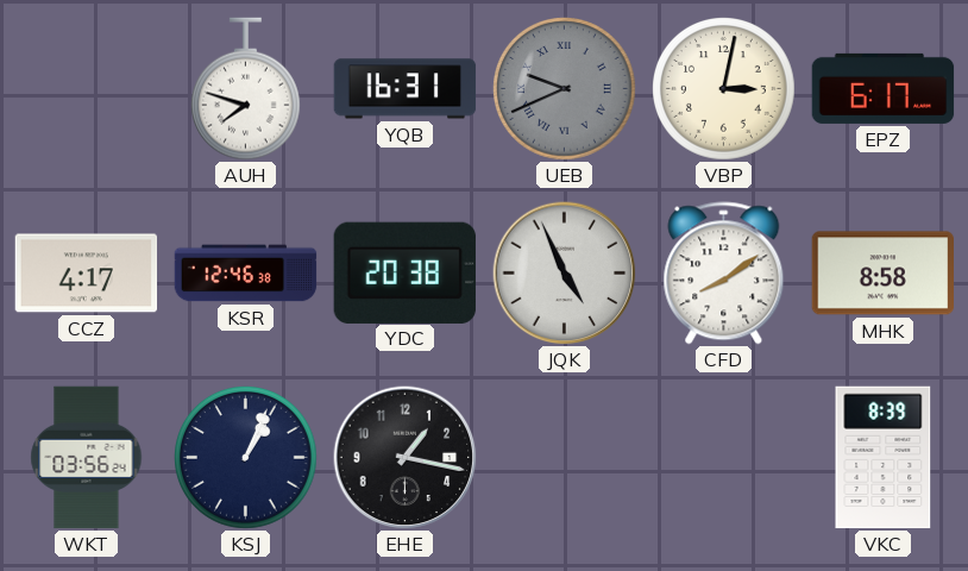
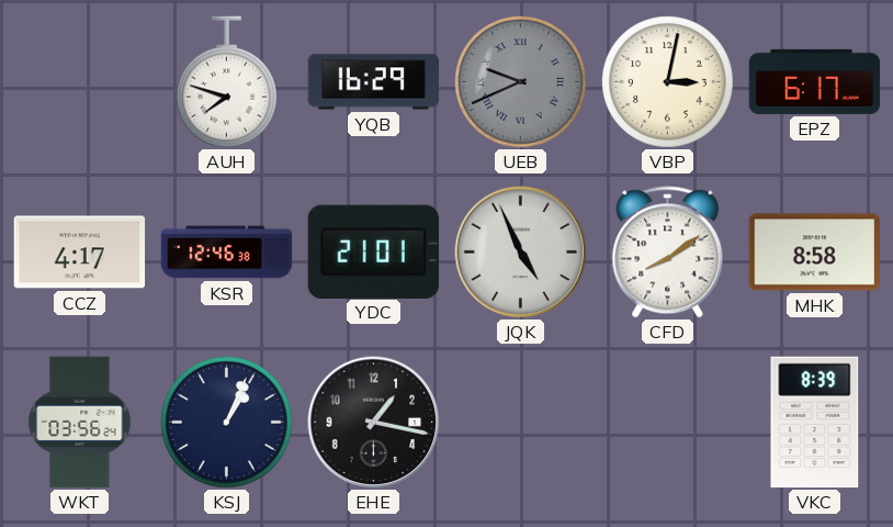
YQB: 16:31 -> 16:29
YDC: 20:38 -> 21:01
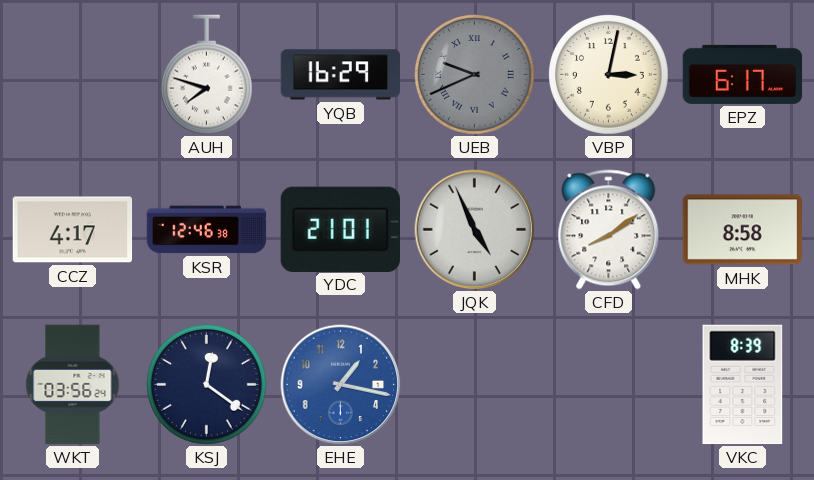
KSJ: 1:04 -> 12:21
EHE dial: black -> blue
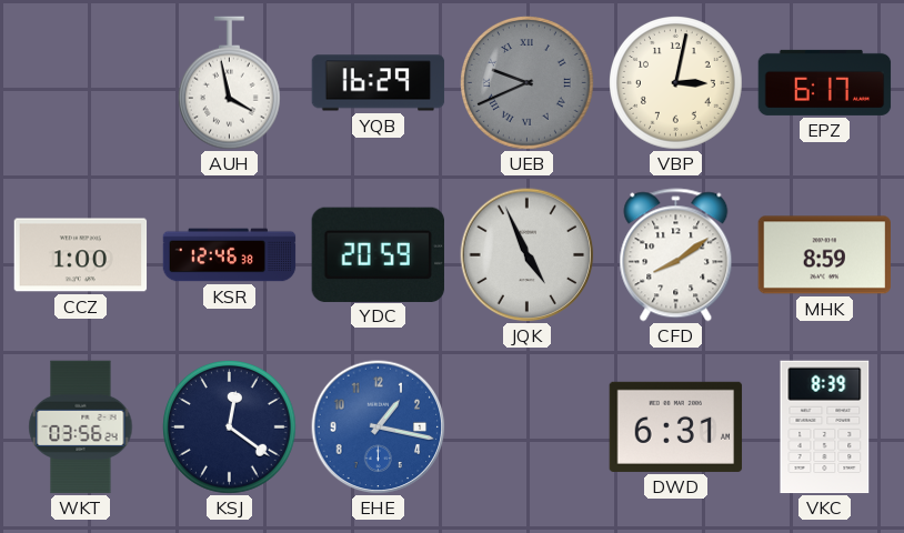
AUH: 7:48 -> 3:58
CCZ: 4:17 -> 1:00
YDC: 21:01 -> 20:59
MHK: 8:58 -> 8:59
DWD: none -> 6:31
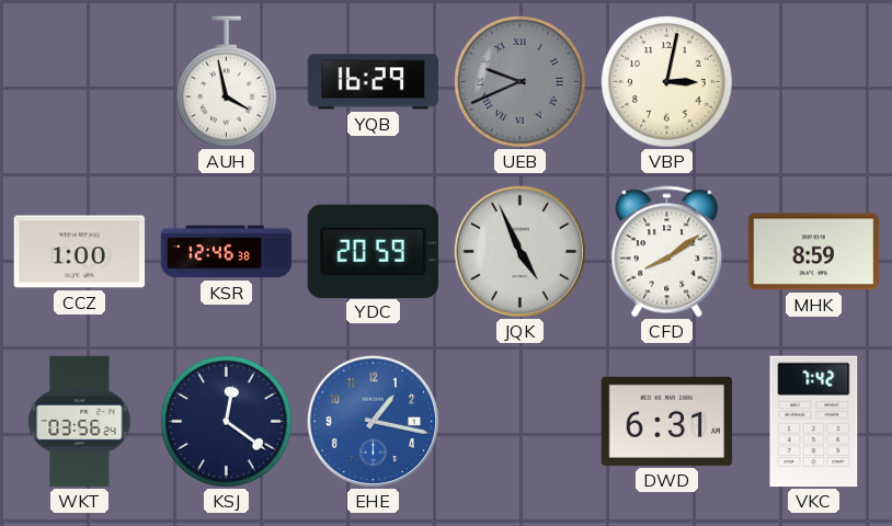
EPZ: 6:17 -> none
VKC: 8:39 -> 7:42
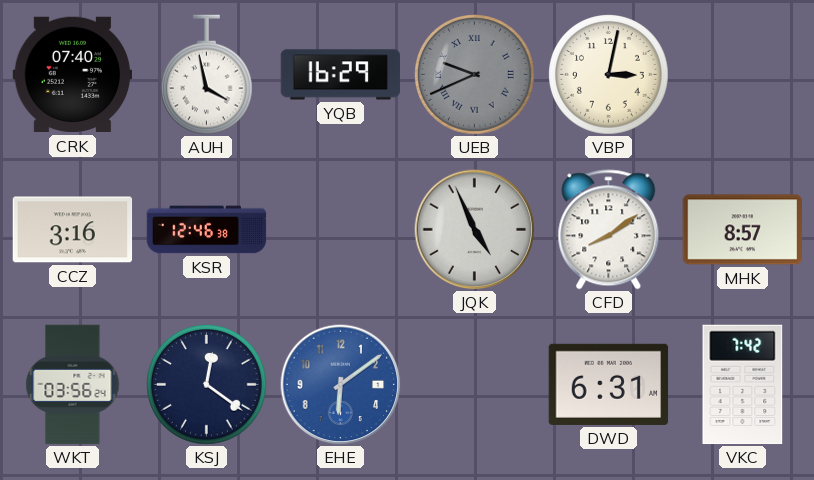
CRK: none -> 07:40
CCZ: 1:00 -> 3:16
YDC: 20:59 -> none
MHK: 8:59 -> 8:57
EHE: 1:17 -> 6:09
